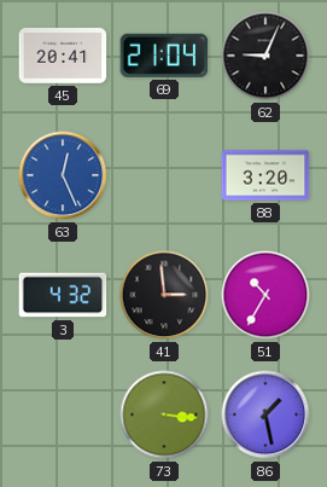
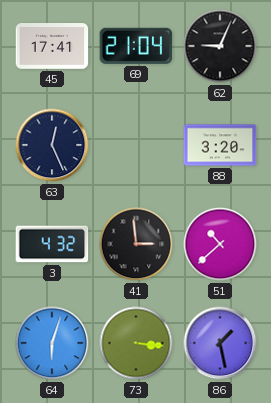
45: 20:41 -> 17:41
63 dial: blue -> navy
51: 10:35 -> 10:38
64: none -> 6:03
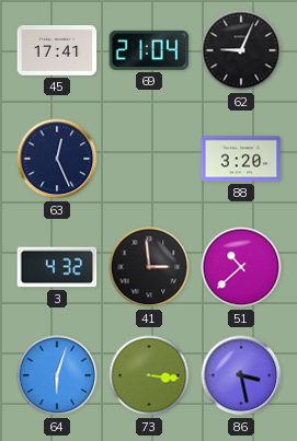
86: 1:28 -> 3:28
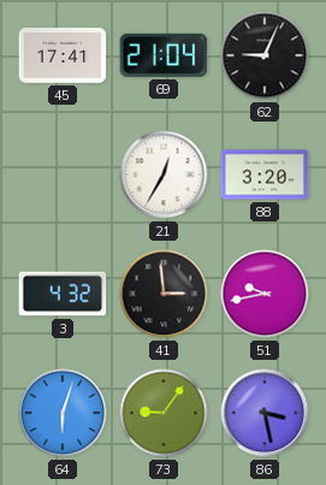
63: 12:26 -> none
21: none -> 12:35
51: 10:38 -> 9:43
73: 3:16 -> 9:06
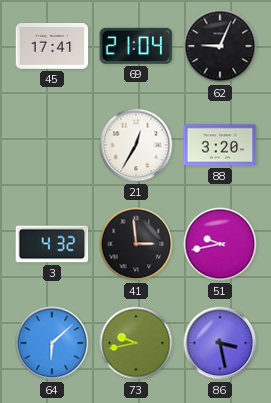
64: 6:03 -> 6:08
73: 9:06 -> 9:43
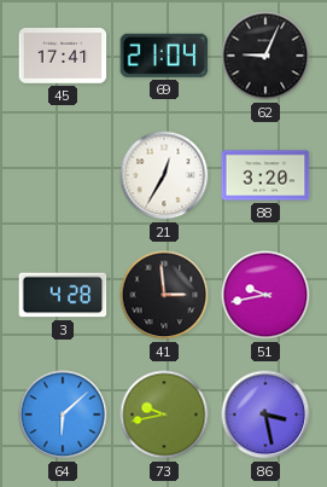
3: 4:32 -> 4:28
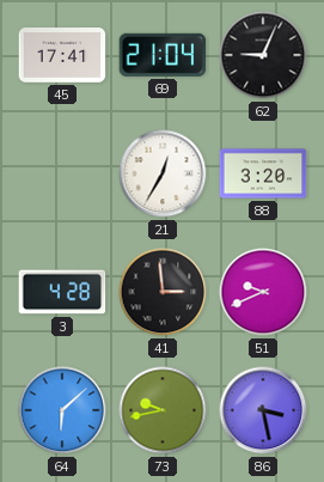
51: 9:43 -> 9:41
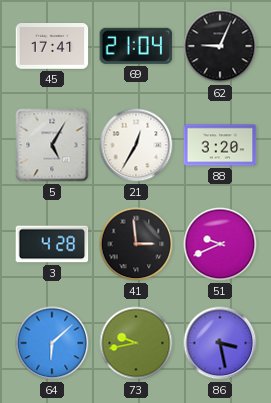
5: none -> 5:05
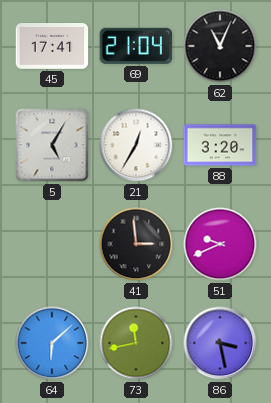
62: 9:04 -> 11:04
3: 4:28 -> none
73: 9:43 -> 11:43
